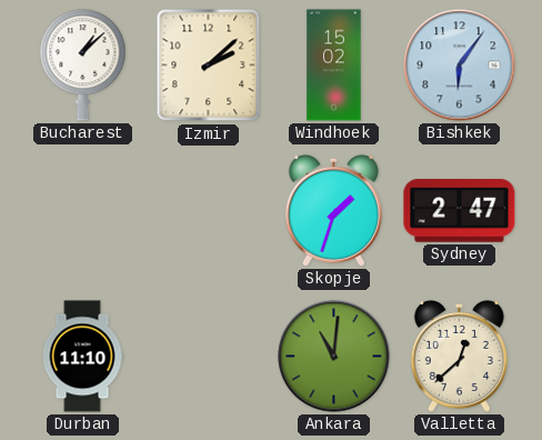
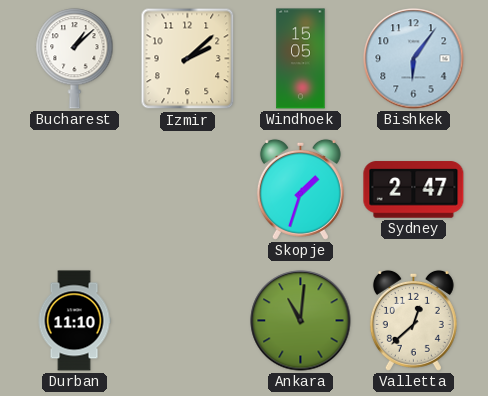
Windhoek: 15:02 -> 15:05
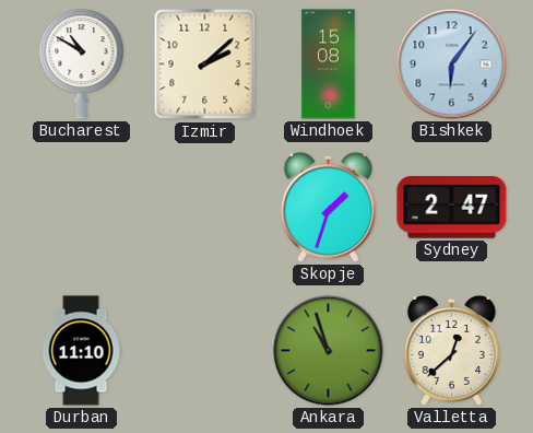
Bucharest: 1:08 -> 10:50
Windhoek: 15:05 -> 15:08
Ankara: 11:01 -> 10:57
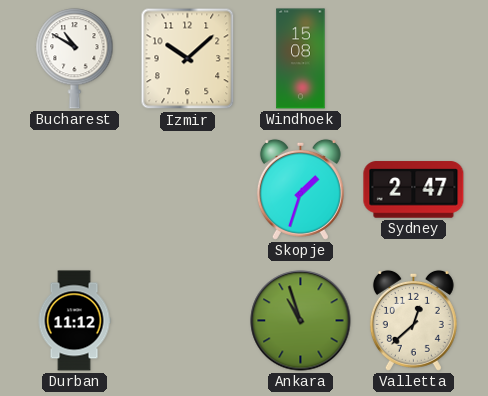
Izmir: 2:08 -> 10:08
Bishkek: 6:06 -> none
Durban: 11:10 -> 11:12
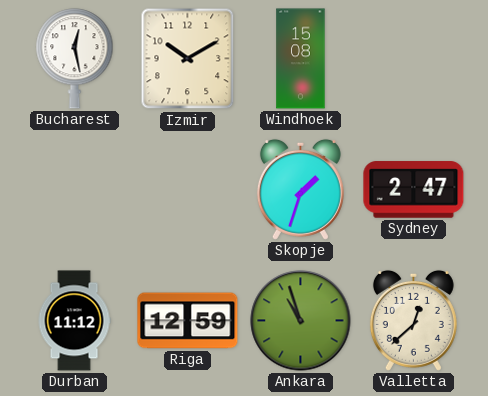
Bucharest: 10:50 -> 12:28
Izmir: 10:08 -> 10:10
Riga: none -> 12:59
